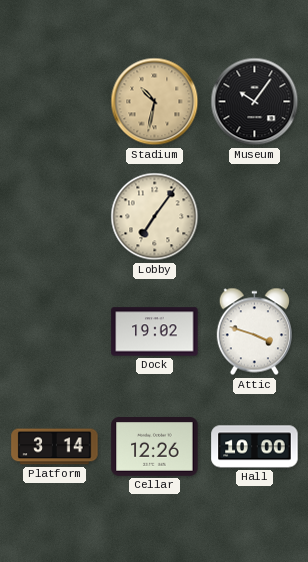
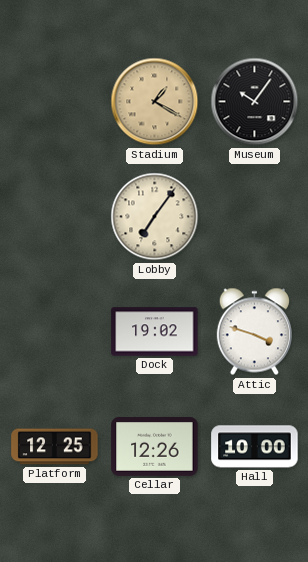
Stadium: 10:32 -> 1:20
Platform: 3:14 -> 12:25
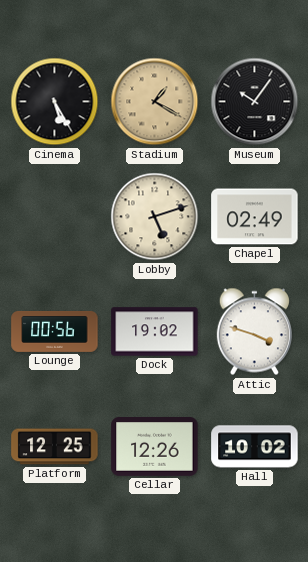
Cinema: none -> 5:25
Lobby: 7:06 -> 5:12
Chapel: none -> 02:49
Lounge: none -> 00:56
Hall: 10:00 -> 10:02
